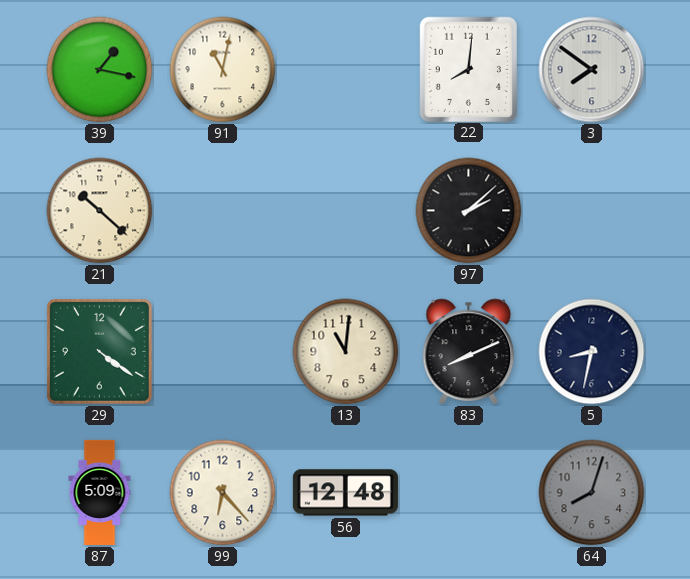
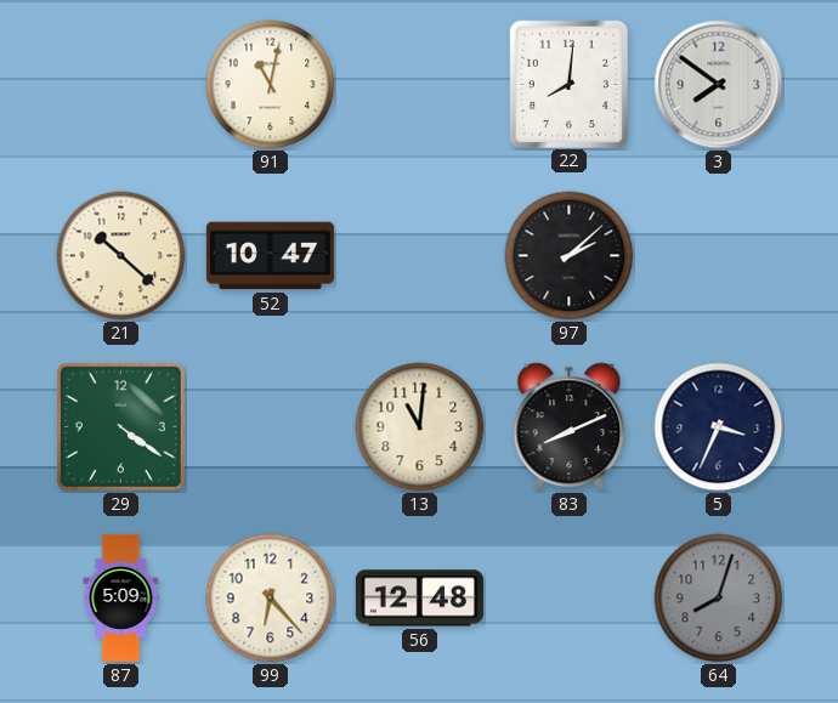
39: 1:17 -> none
52: none -> 10:47
5: 8:32 -> 3:34
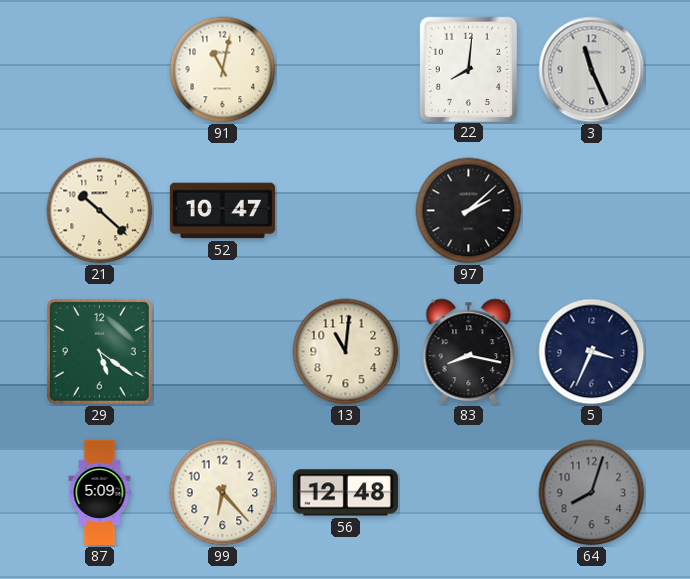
3: 7:51 -> 11:26
29: 4:21 -> 5:21
83: 8:11 -> 8:17
